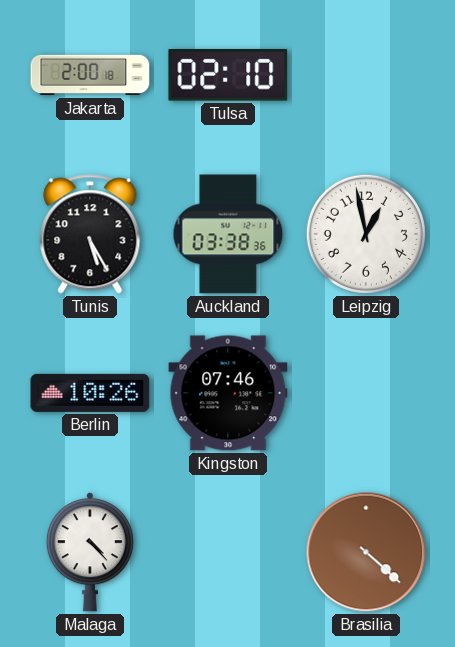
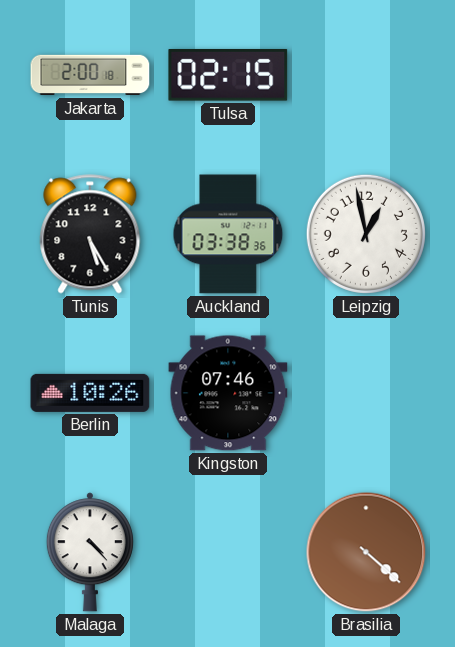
Tulsa: 02:10 -> 02:15
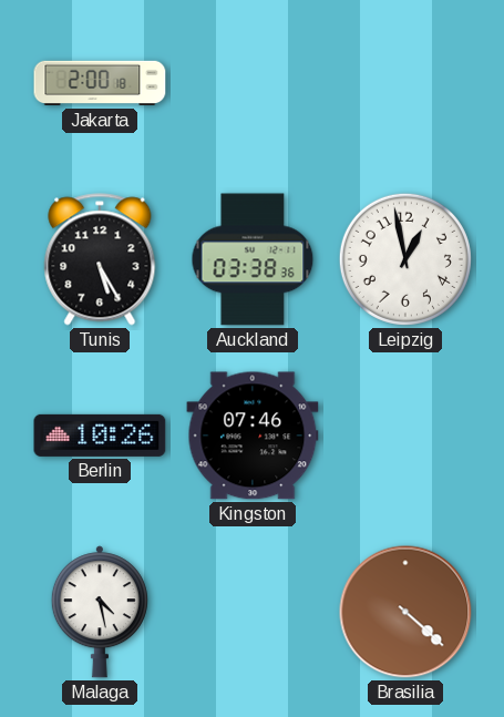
Tulsa: 02:15 -> none
Malaga: 4:23 -> 4:28
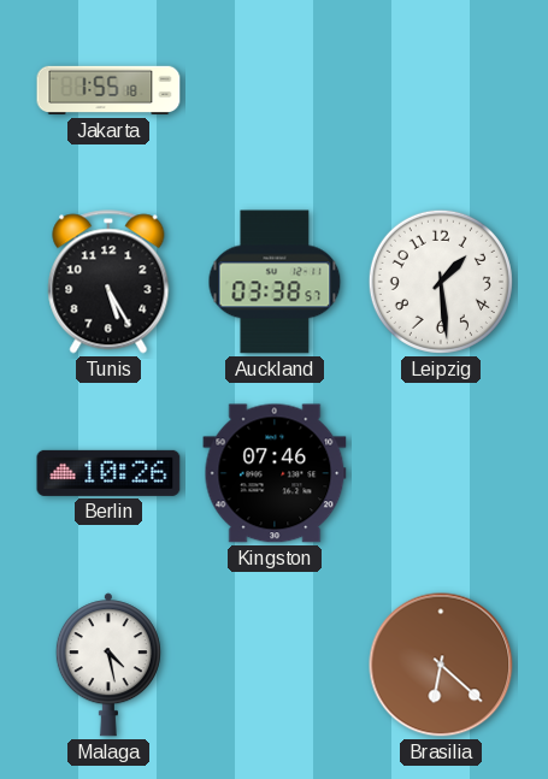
Jakarta: 2:00 -> 1:55
Auckland: 03:38:36 -> 03:38:57
Leipzig: 12:58 -> 1:29
Brasilia: 4:22 -> 6:22
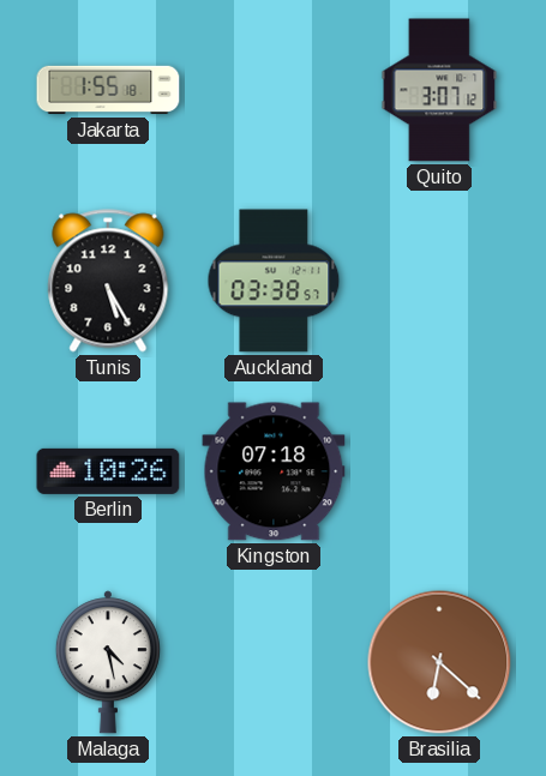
Quito: none -> 3:07
Leipzig: 1:29 -> none
Kingston: 07:46 -> 07:18
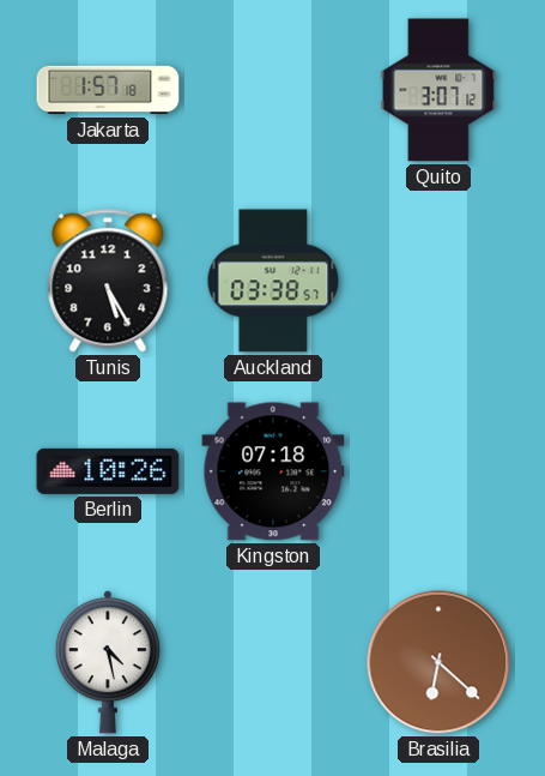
Jakarta: 1:55 -> 1:57
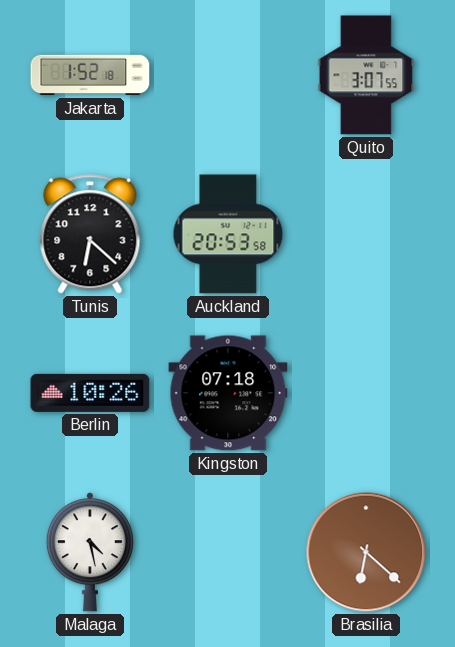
Jakarta: 1:57 -> 1:52
Quito: 3:07:12 -> 3:07:55
Tunis: 5:25 -> 6:22
Auckland: 03:38 -> 20:53
